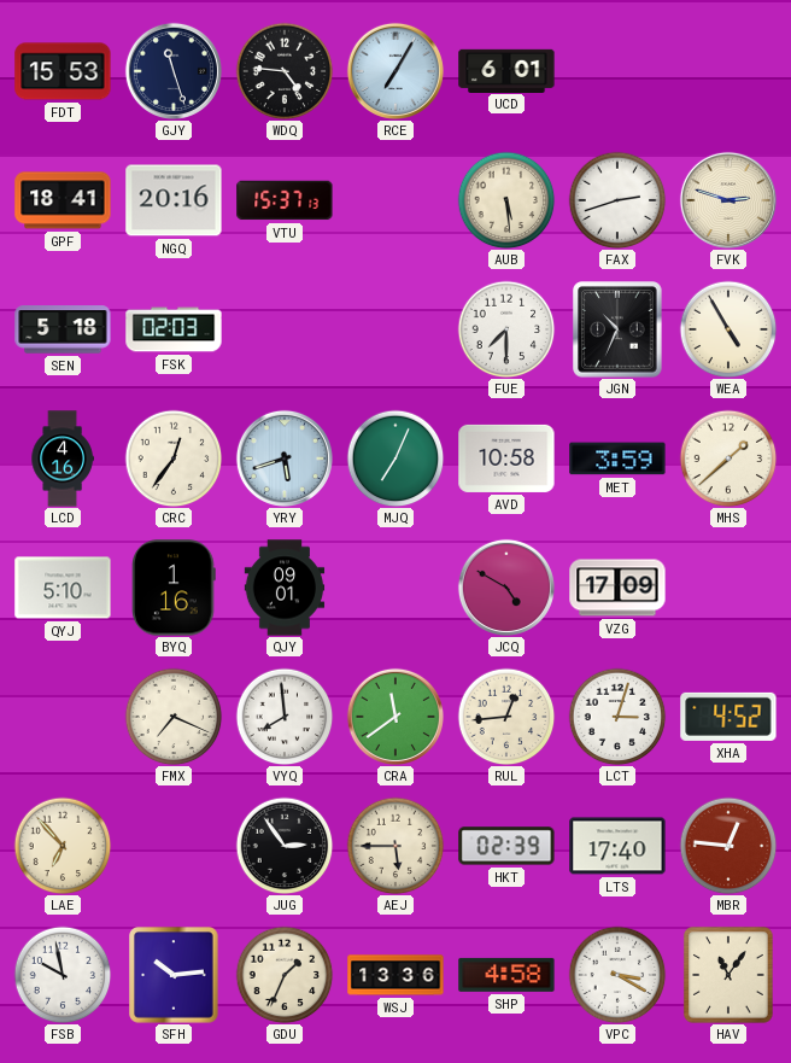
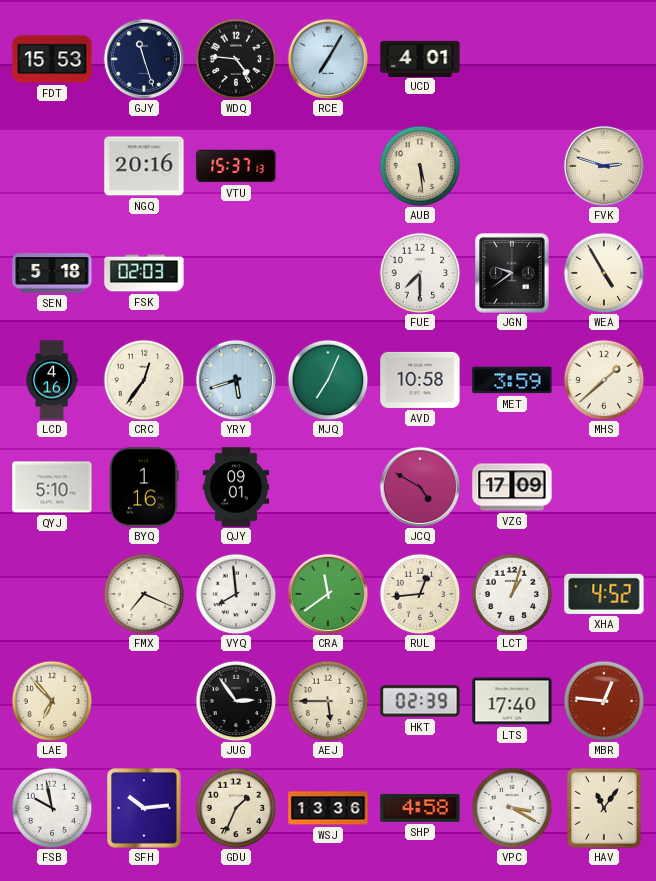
UCD: 6:01 -> 4:01
GPF: 18:41 -> none
FAX: 2:42 -> none
JGN: 10:34 -> 9:39
LCT: 3:03 -> 1:03
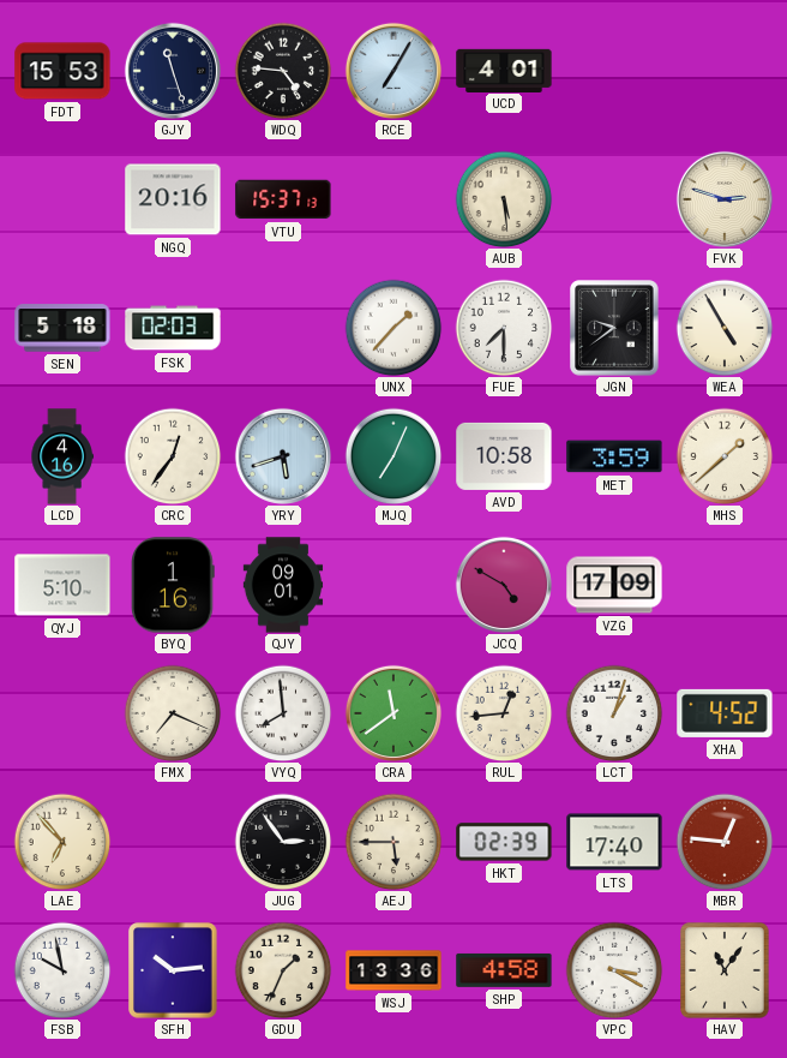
UNX: none -> 1:37
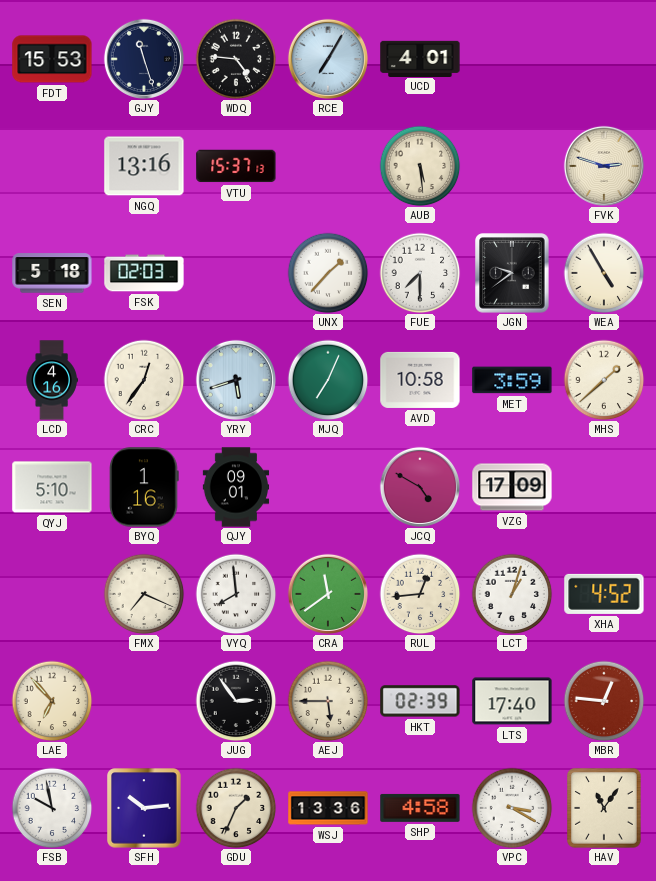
NGQ: 20:16 -> 13:16
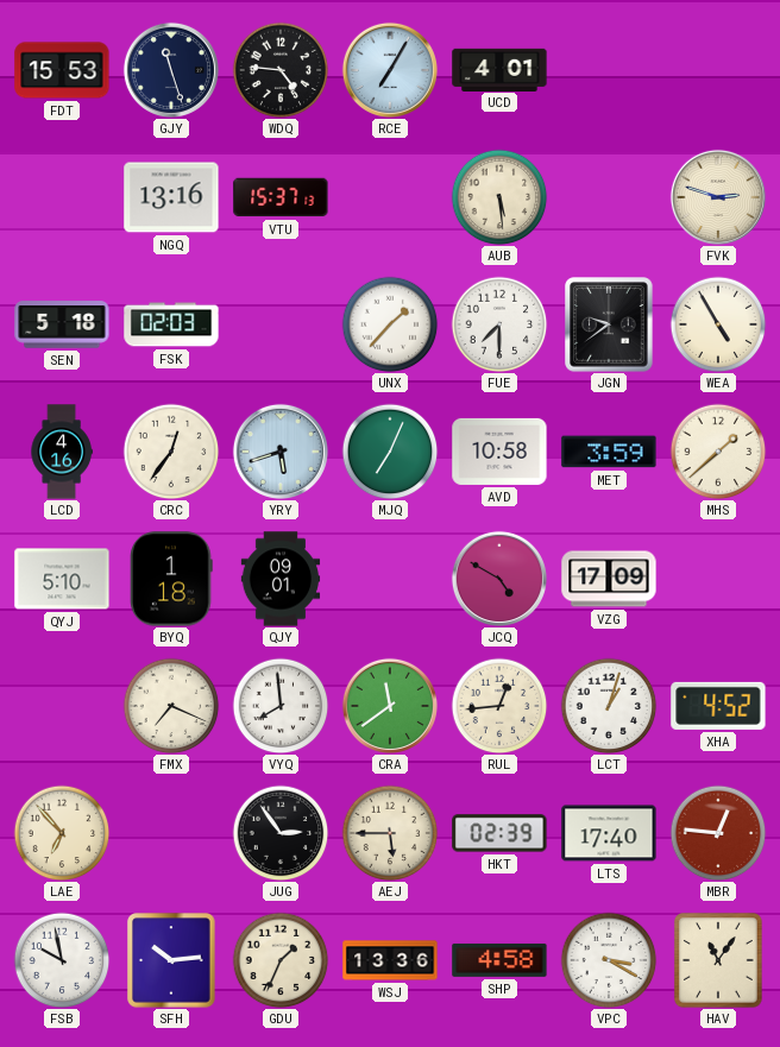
BYQ: 1:16 -> 1:18
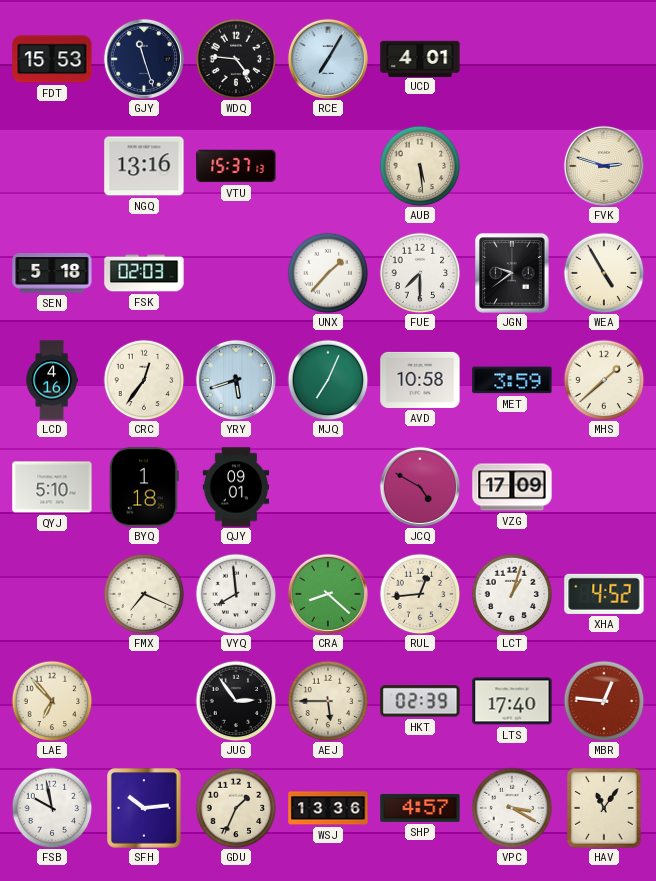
CRA: 11:39 -> 8:22
SHP: 4:58 -> 4:57
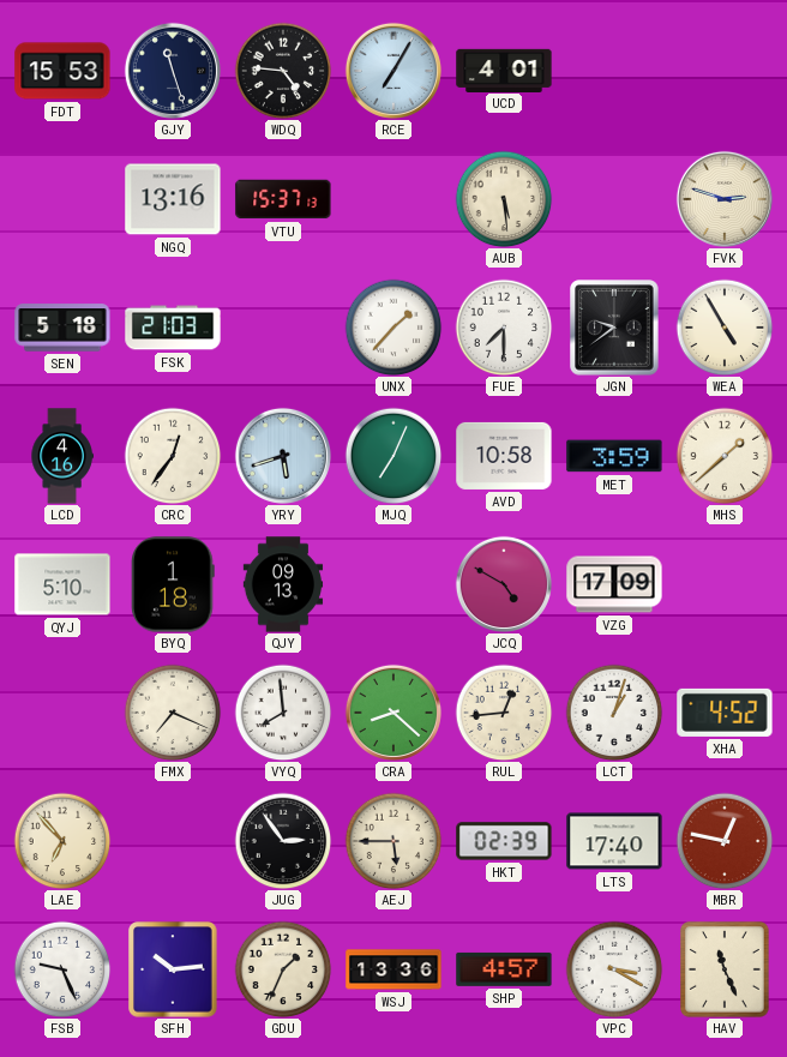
FSK: 02:03 -> 21:03
QJY: 09:01 -> 09:13
MBR: 12:46 -> 12:47
FSB: 9:58 -> 9:26
HAV: 11:06 -> 11:26
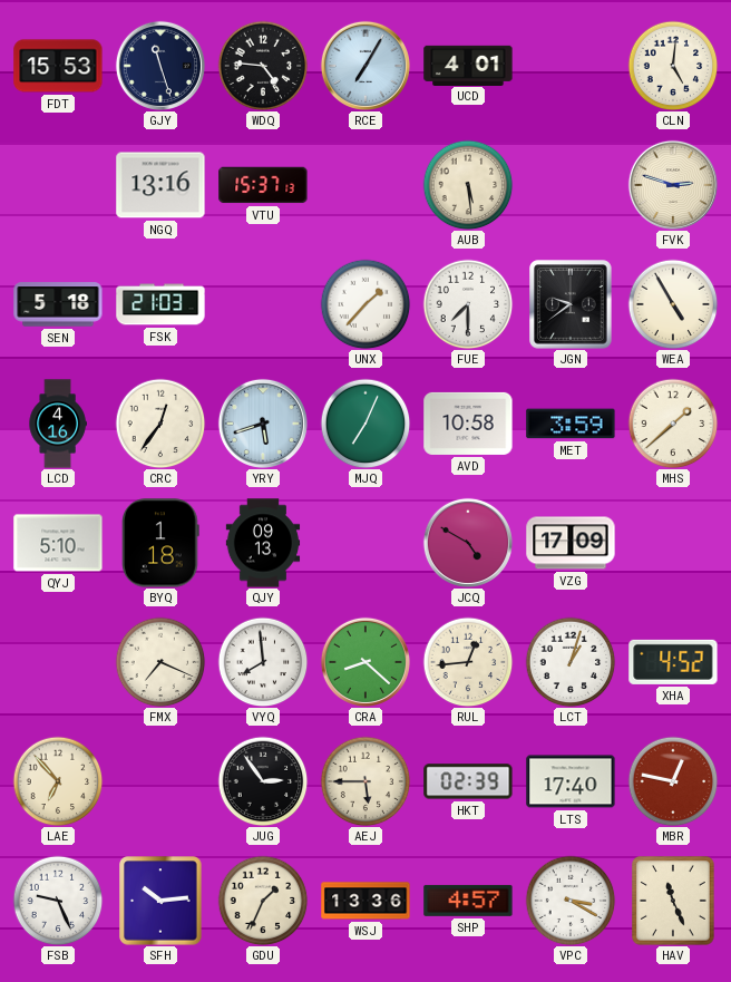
CLN: none -> 5:01
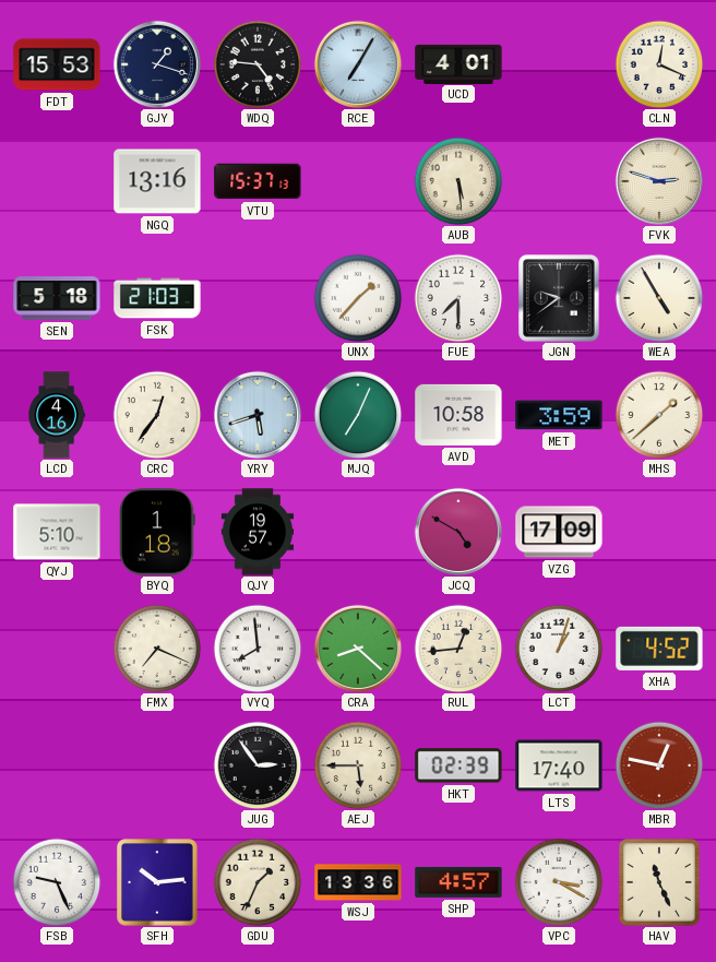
GJY: 11:27 -> 1:18
CLN: 5:01 -> 12:19
QJY: 09:13 -> 19:57
LAE: 6:53 -> none
